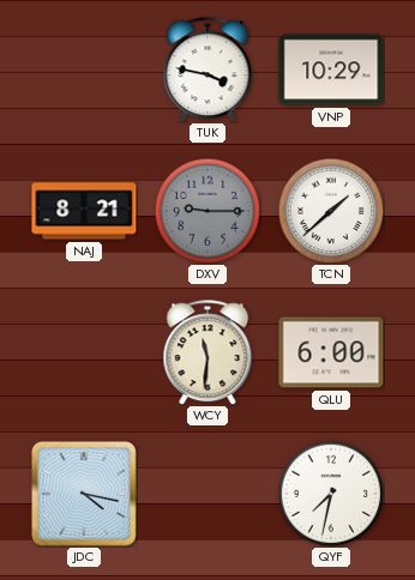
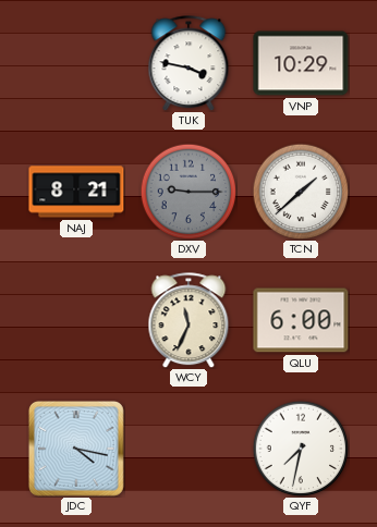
WCY: 11:31 -> 11:34
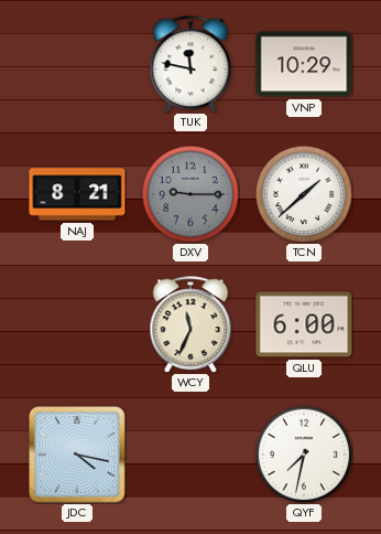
TUK: 3:47 -> 11:47
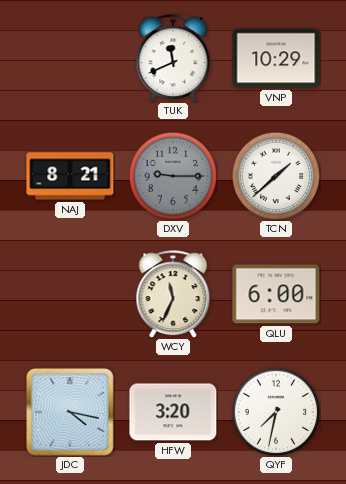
TUK: 11:47 -> 11:41
HFW: none -> 3:20
